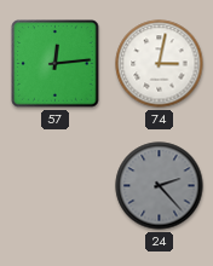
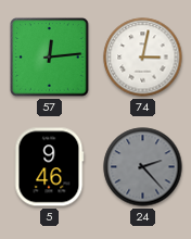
5: none -> 9:46
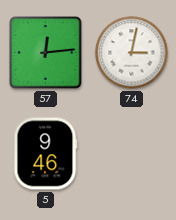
24: 2:23 -> none
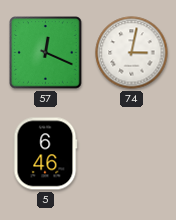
57: 12:14 -> 12:19
5: 9:46 -> 6:46
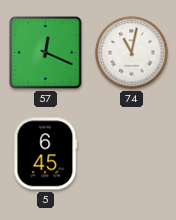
74: 3:02 -> 11:02
5: 6:46 -> 6:45
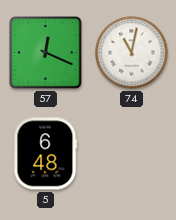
5: 6:45 -> 6:48
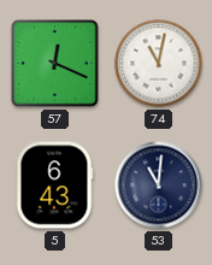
5: 6:48 -> 6:43
53: none -> 11:01
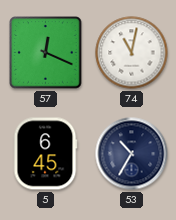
5: 6:43 -> 6:45
53: 11:01 -> 10:35
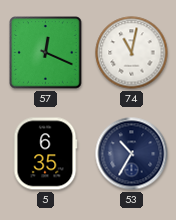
5: 6:45 -> 6:35
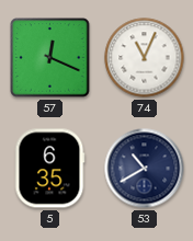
74: 11:02 -> 11:04
53: 10:35 -> 10:40
